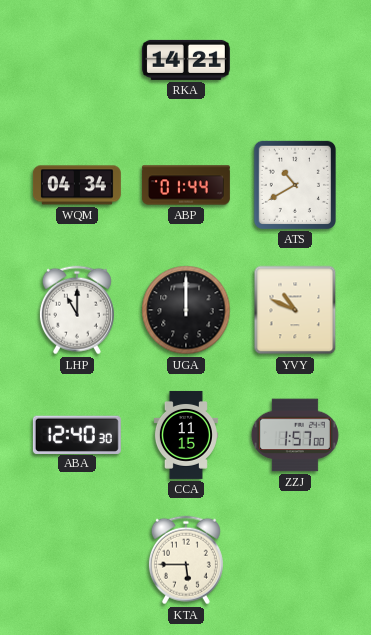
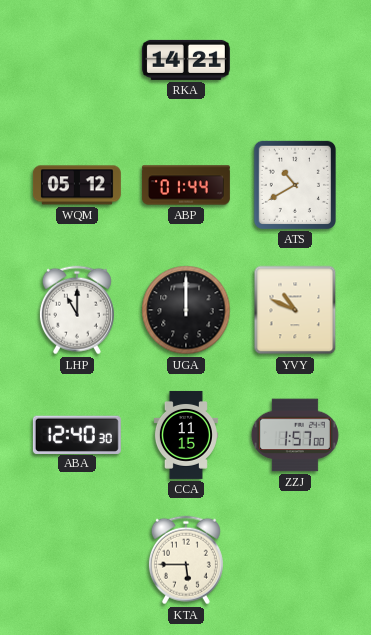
WQM: 04:34 -> 05:12
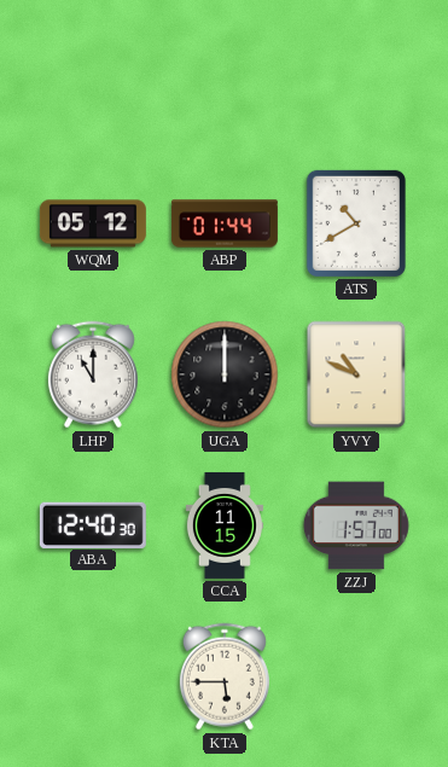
RKA: 14:21 -> none
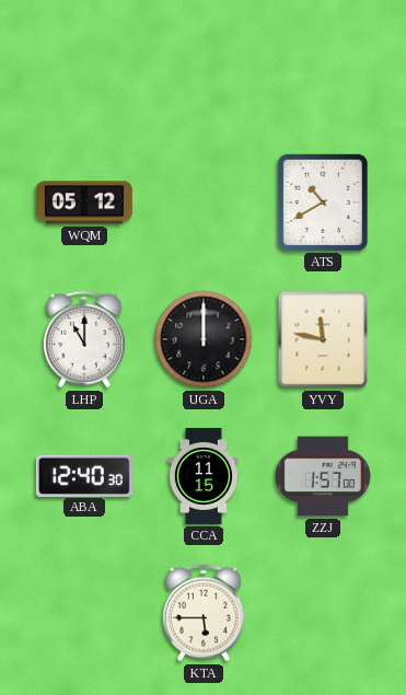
ABP: 01:44 -> none
YVY: 10:49 -> 11:47
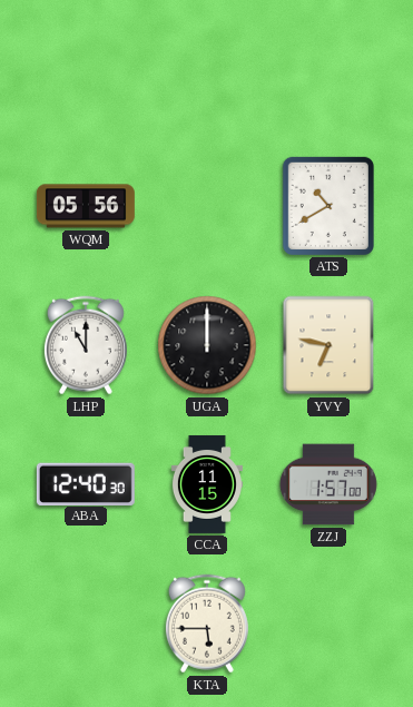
WQM: 05:12 -> 05:56
YVY: 11:47 -> 6:47
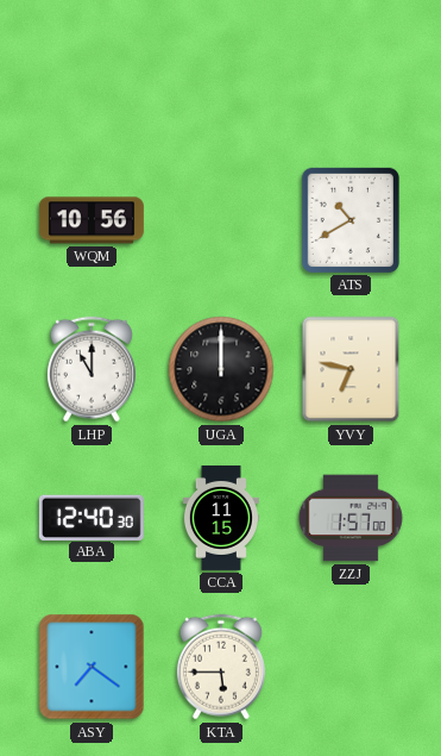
WQM: 05:56 -> 10:56
ASY: none -> 7:21
